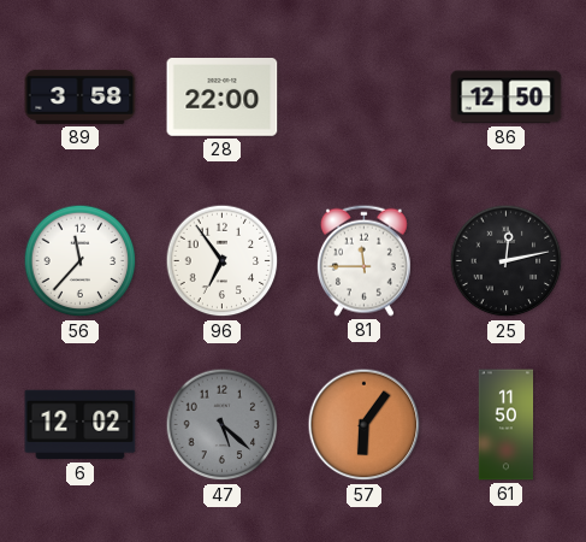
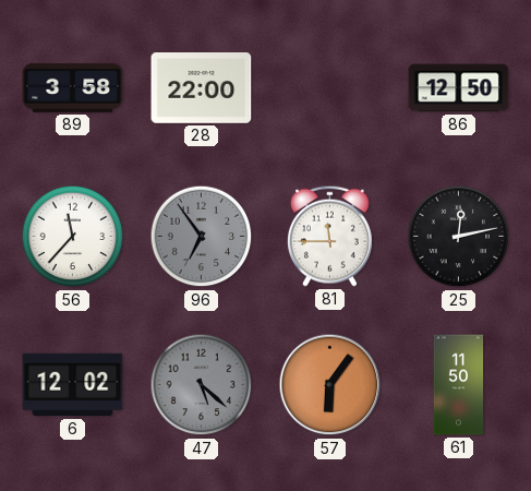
96 dial: white -> grey
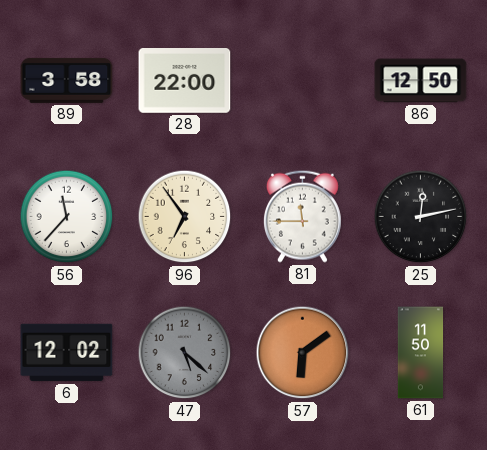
96 dial: grey -> cream
57: 6:06 -> 6:09
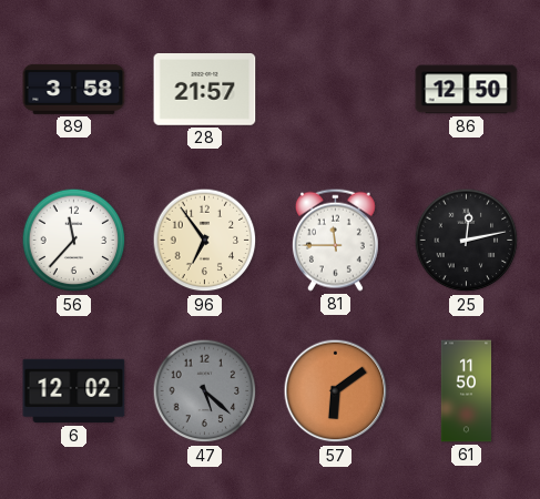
28: 22:00 -> 21:57
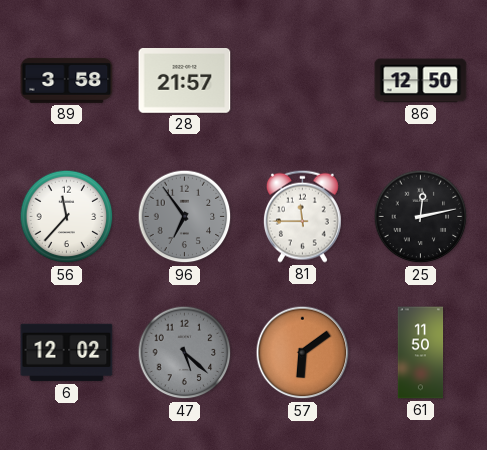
96 dial: cream -> grey
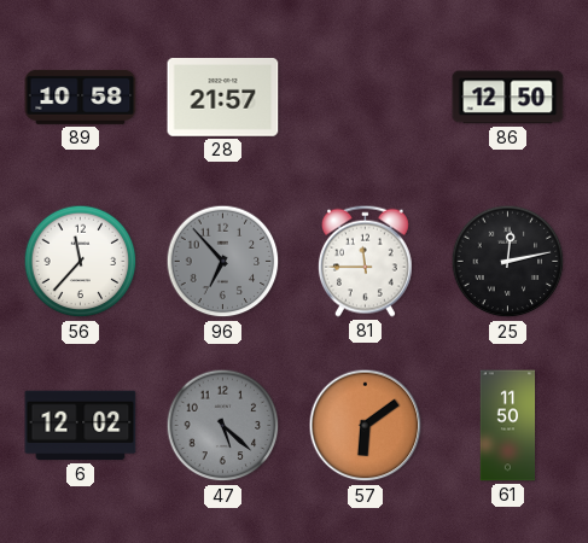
89: 3:58 -> 10:58
96: 6:54 -> 6:53
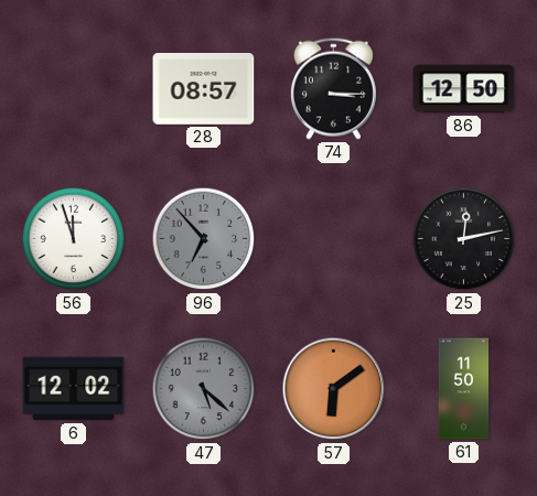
89: 10:58 -> none
28: 21:57 -> 08:57
74: none -> 3:15
56: 11:37 -> 11:57
81: 11:45 -> none
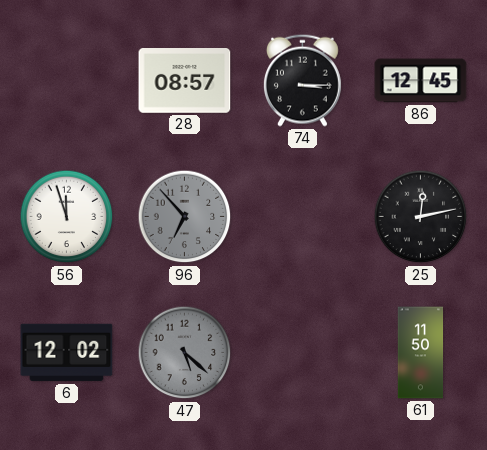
86: 12:50 -> 12:45
57: 6:09 -> none
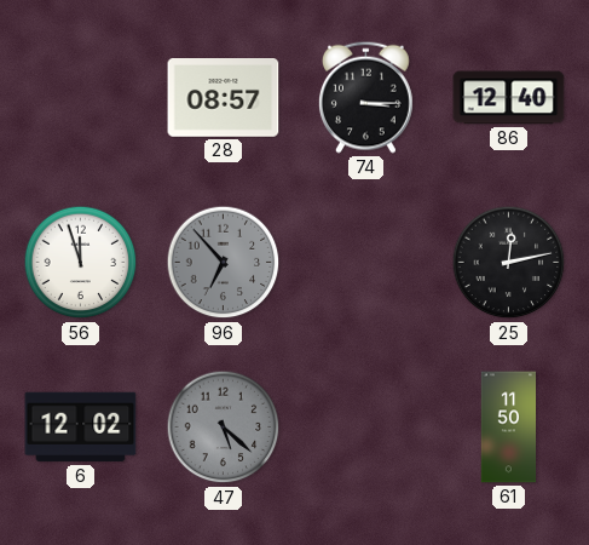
86: 12:45 -> 12:40
